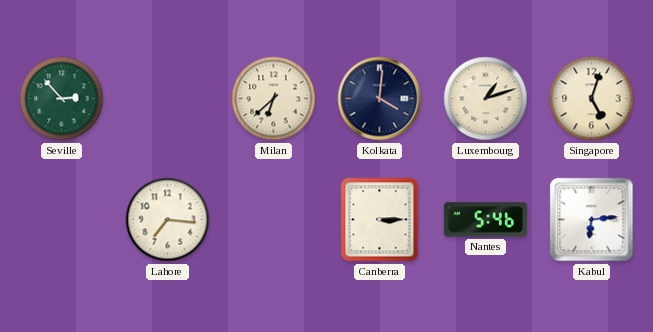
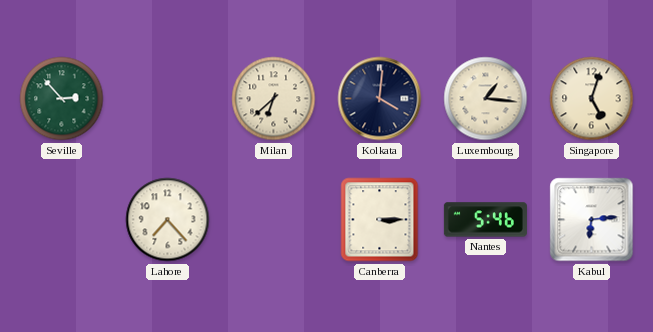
Luxembourg: 1:12 -> 1:16
Lahore: 7:16 -> 7:23
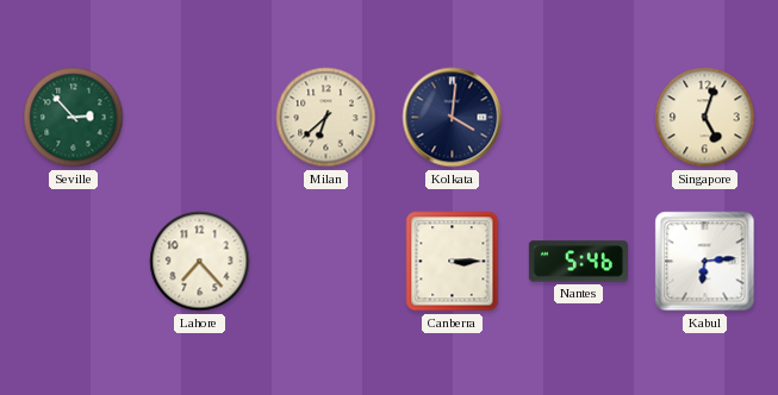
Luxembourg: 1:16 -> none
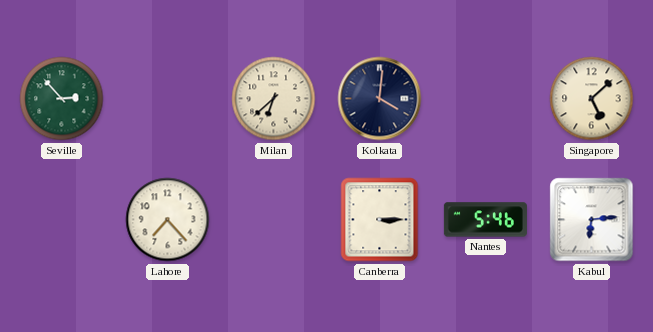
Singapore: 5:03 -> 5:08
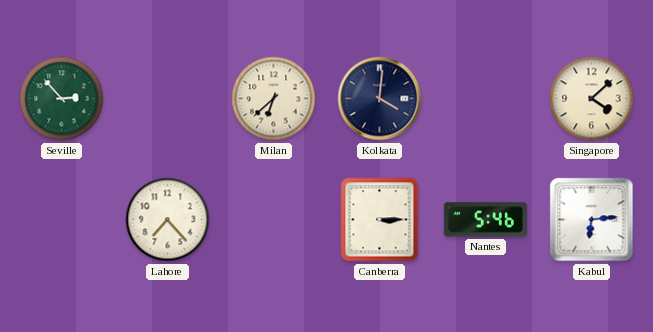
Singapore: 5:08 -> 4:08
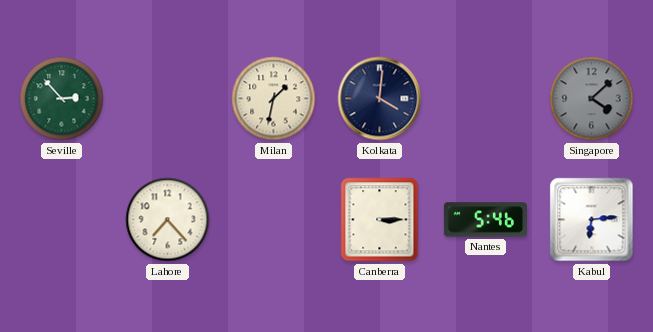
Milan: 6:38 -> 1:32
Singapore dial: cream -> grey
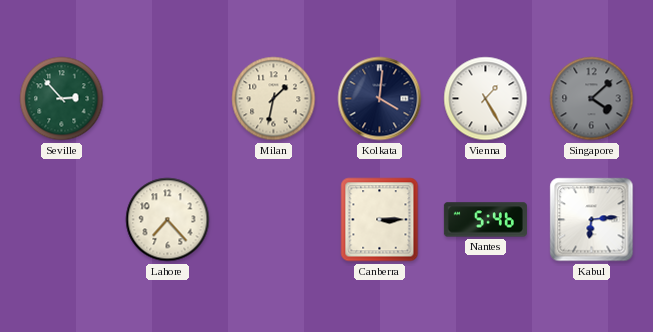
Vienna: none -> 1:25
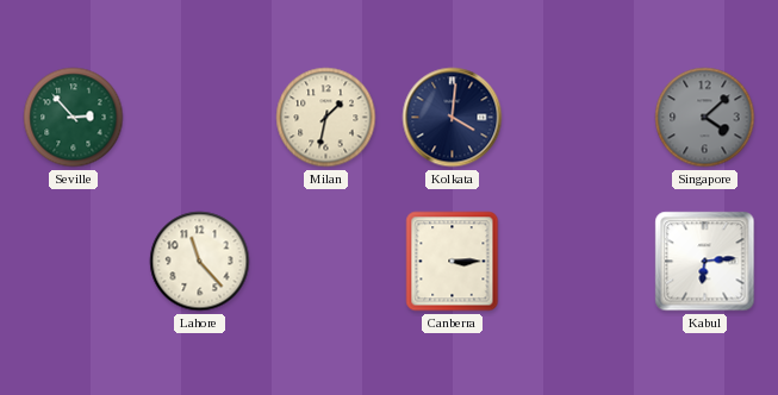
Vienna: 1:25 -> none
Lahore: 7:23 -> 11:23
Nantes: 5:46 -> none
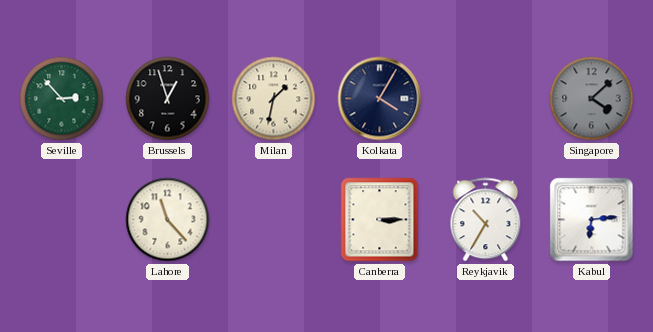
Brussels: none -> 12:57
Kolkata: 4:01 -> 4:05
Reykjavik: none -> 10:35
